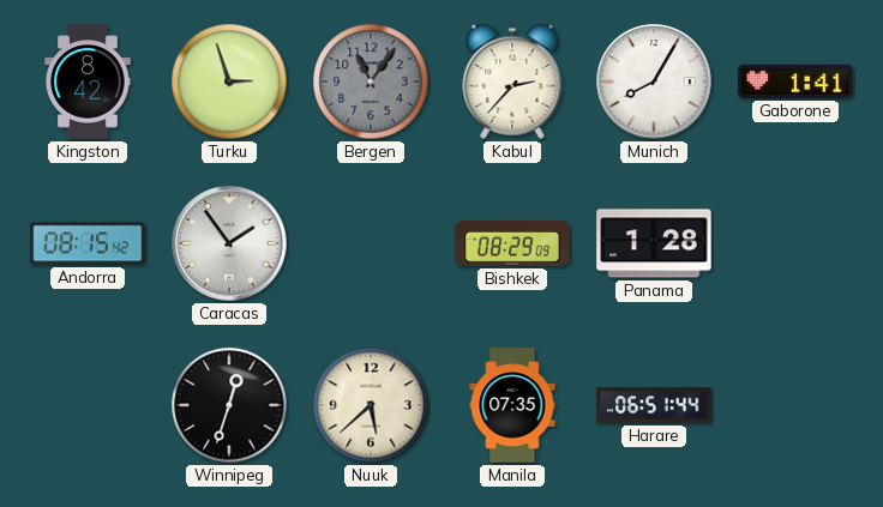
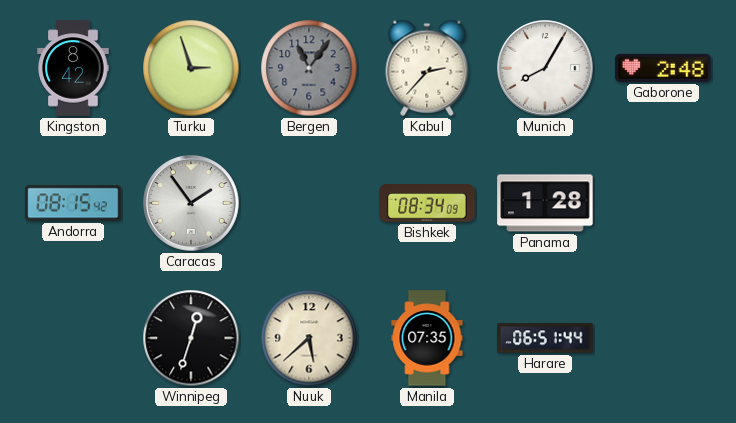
Gaborone: 1:41 -> 2:48
Bishkek: 08:29 -> 08:34
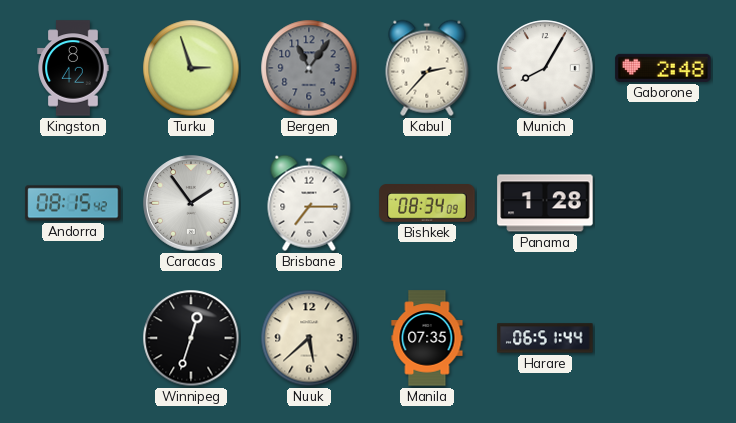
Brisbane: none -> 7:15
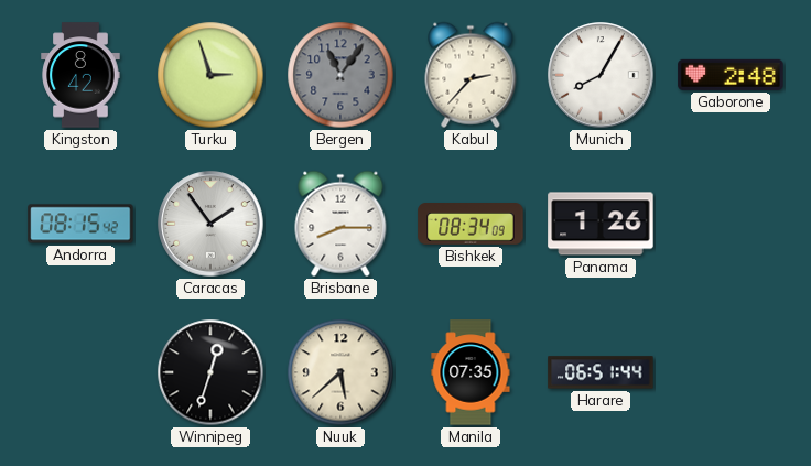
Brisbane: 7:15 -> 8:15
Panama: 1:28 -> 1:26
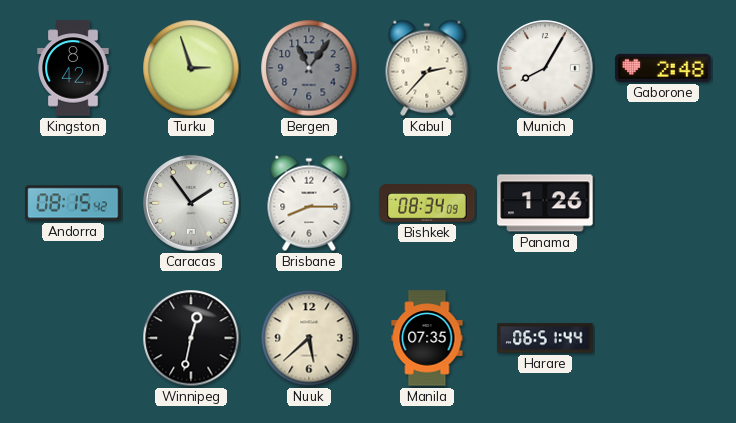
Winnipeg: 12:33 -> 12:32
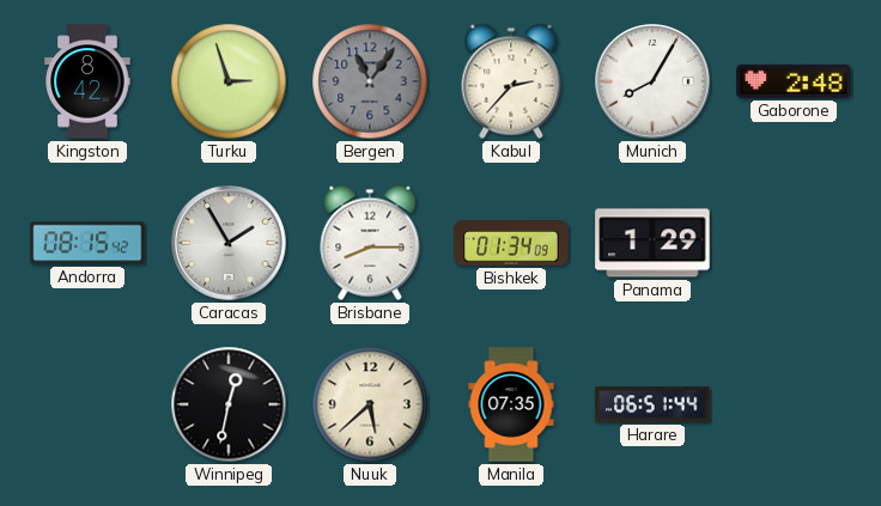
Caracas: 1:54 -> 1:55
Bishkek: 08:34 -> 01:34
Panama: 1:26 -> 1:29
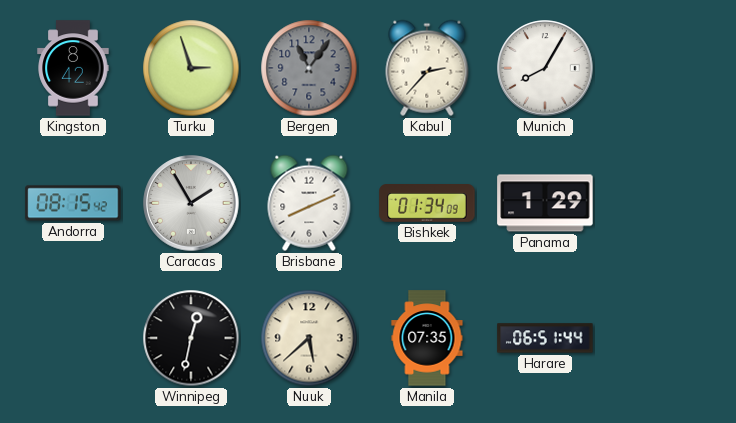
Gaborone: 2:48 -> none
Brisbane: 8:15 -> 8:11
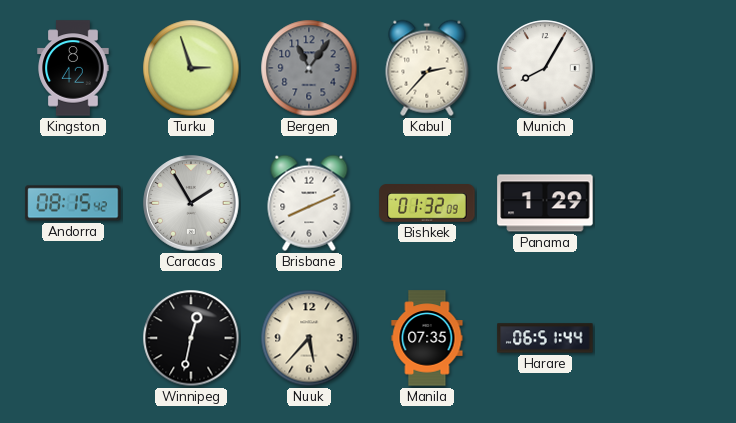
Bishkek: 01:34 -> 01:32
Nuuk: 5:38 -> 5:37
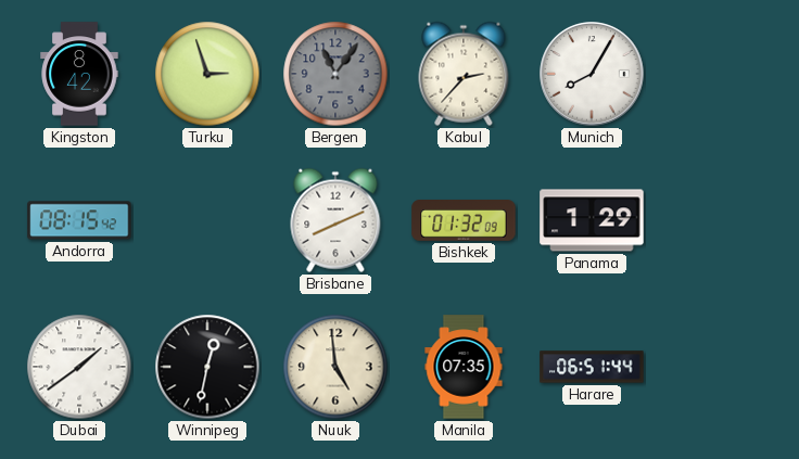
Caracas: 1:55 -> none
Dubai: none -> 1:39
Nuuk: 5:37 -> 4:59
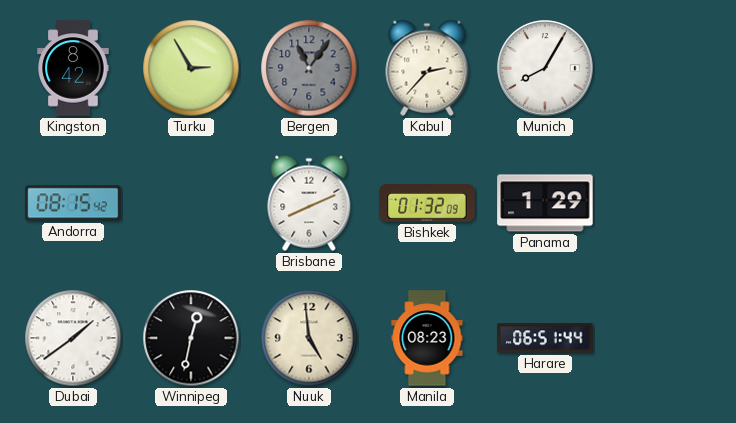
Turku: 2:57 -> 2:55
Manila: 07:35 -> 08:23
